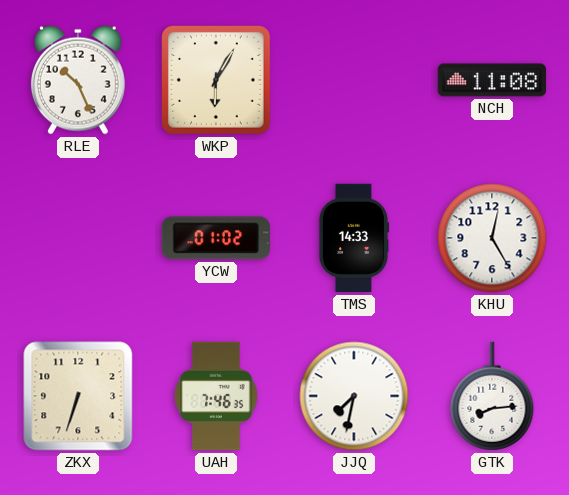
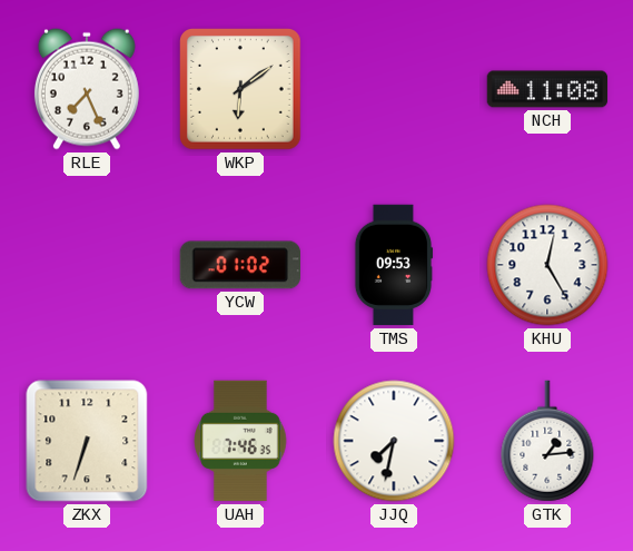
RLE: 10:26 -> 7:26
WKP: 6:05 -> 6:09
TMS: 14:33 -> 09:53
GTK: 8:14 -> 1:14
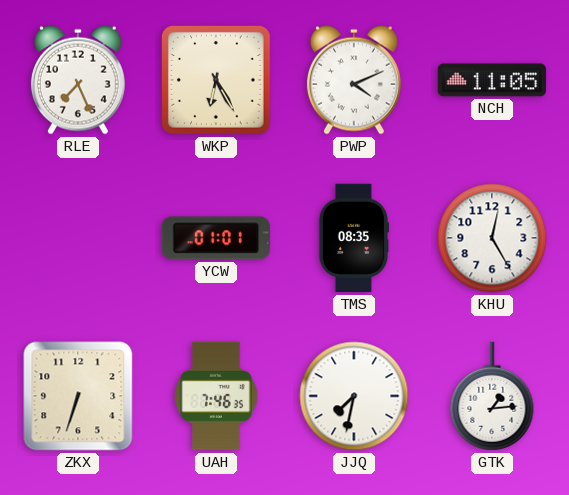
WKP: 6:09 -> 6:25
PWP: none -> 4:11
NCH: 11:08 -> 11:05
YCW: 01:02 -> 01:01
TMS: 09:53 -> 08:35
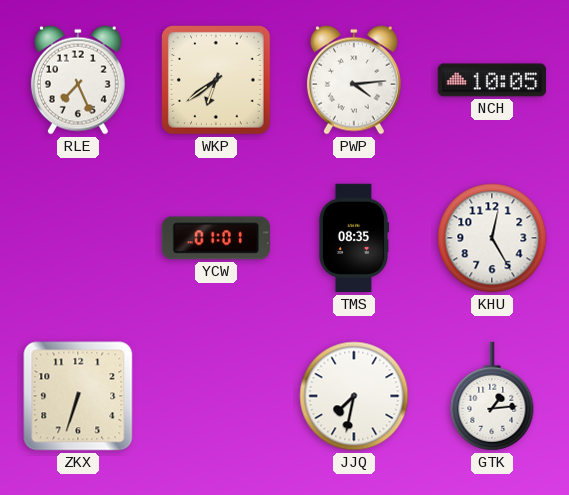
WKP: 6:25 -> 6:39
PWP: 4:11 -> 4:14
NCH: 11:05 -> 10:05
UAH: 7:46 -> none
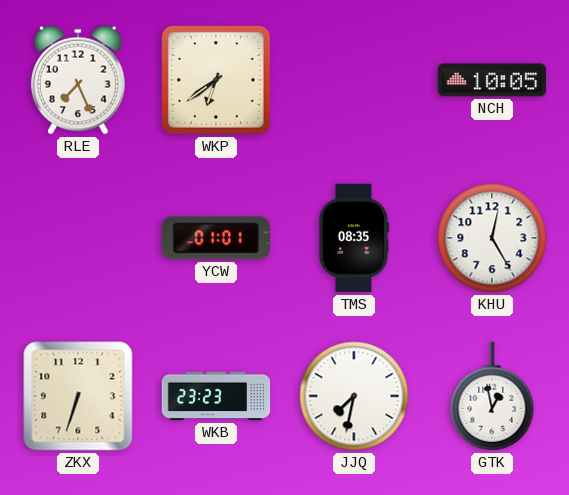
PWP: 4:14 -> none
WKB: none -> 23:23
GTK: 1:14 -> 12:58
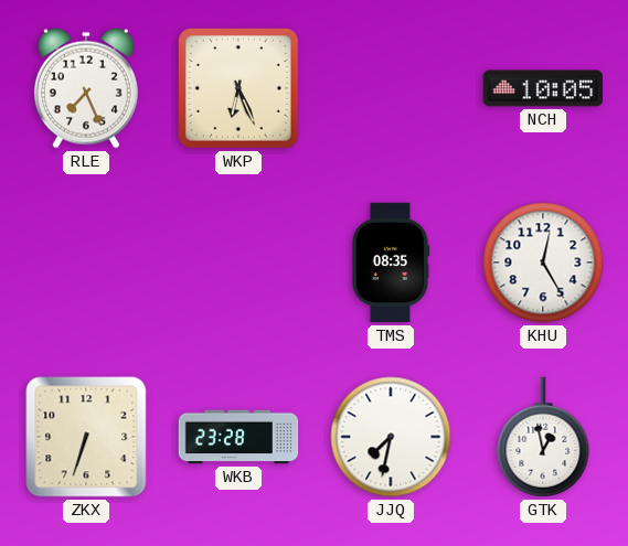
WKP: 6:39 -> 6:26
YCW: 01:01 -> none
WKB: 23:23 -> 23:28
